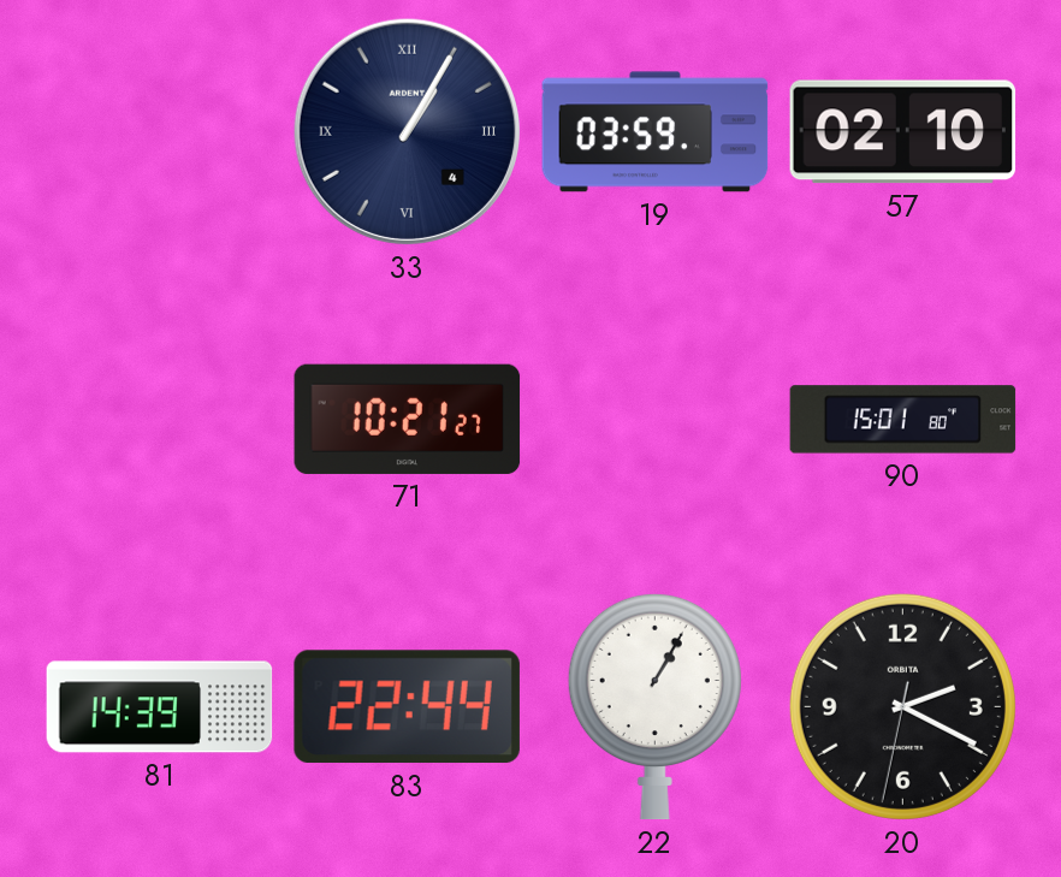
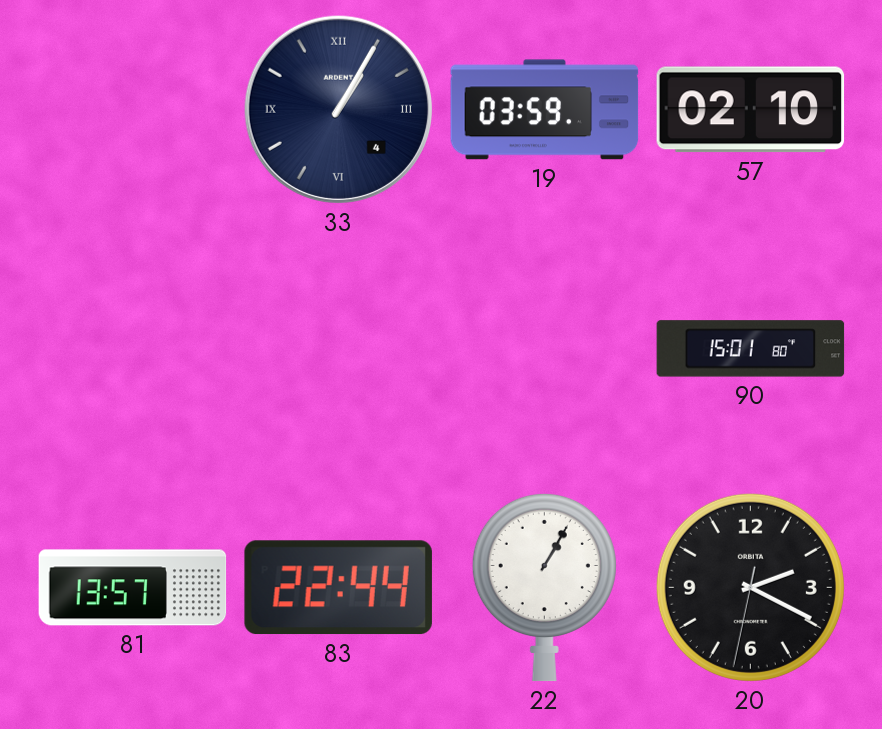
71: 10:21 -> none
81: 14:39 -> 13:57
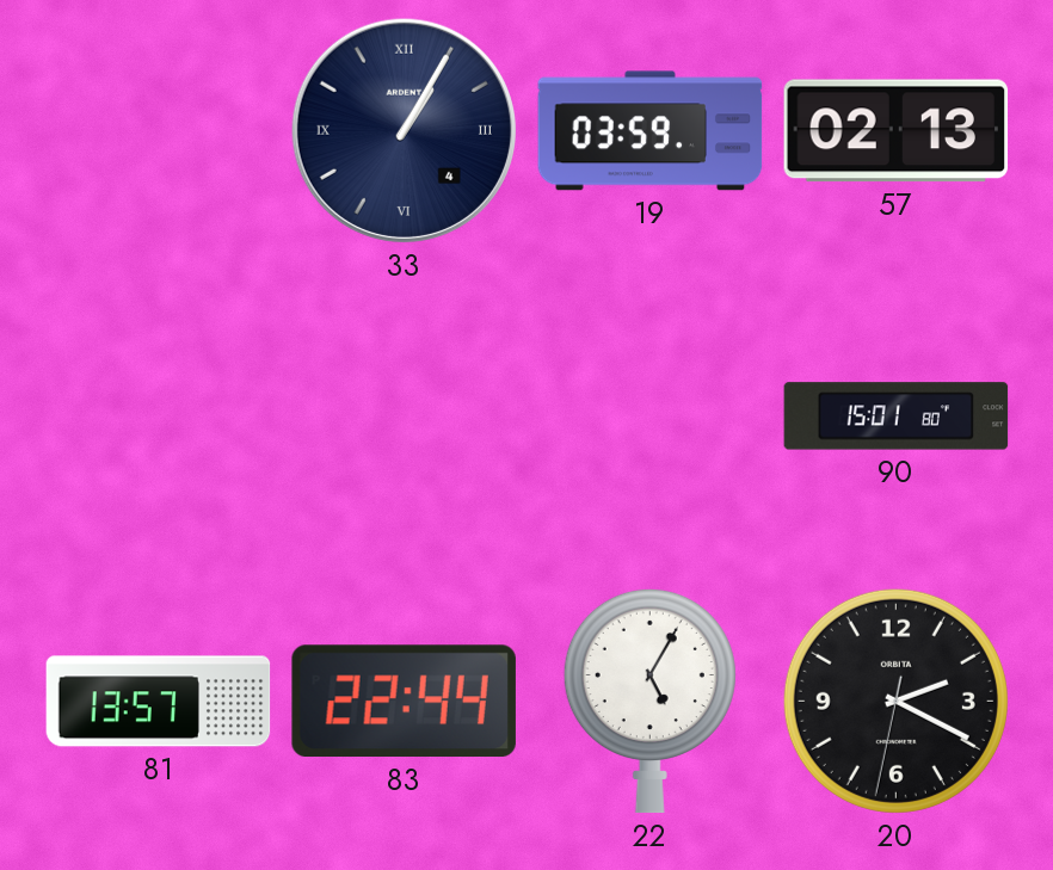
57: 02:10 -> 02:13
22: 1:05 -> 5:05
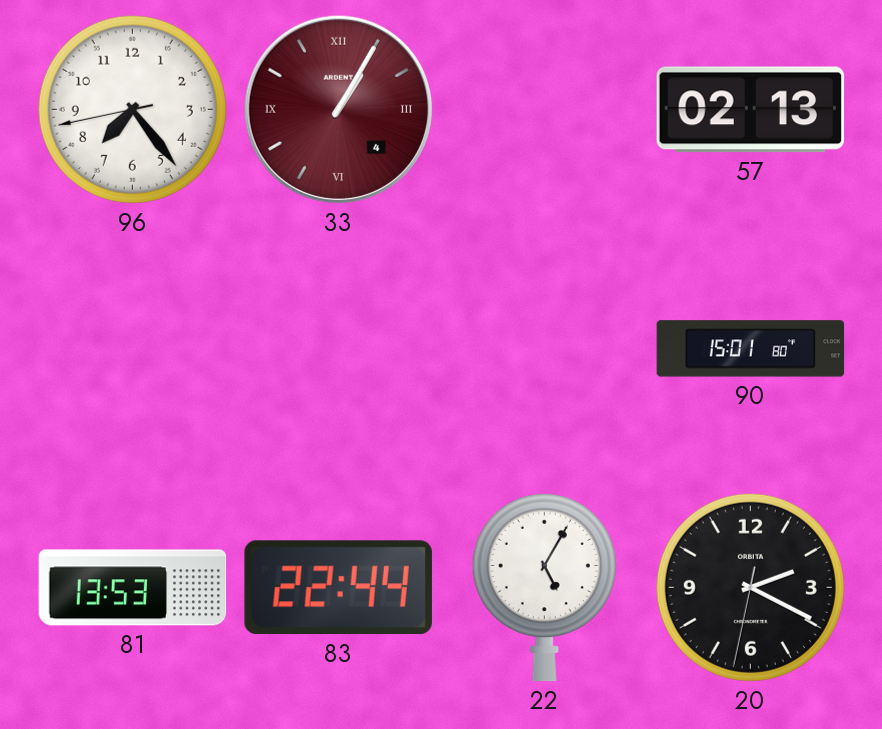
96: none -> 7:23
33 dial: navy -> burgundy
19: 03:59 -> none
81: 13:57 -> 13:53
